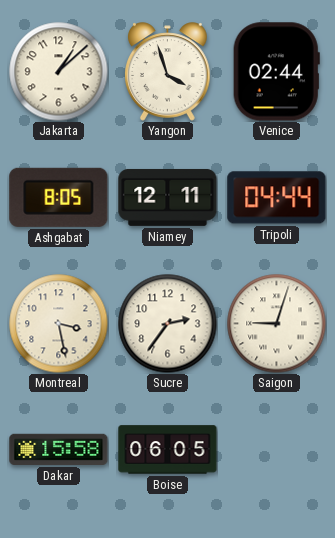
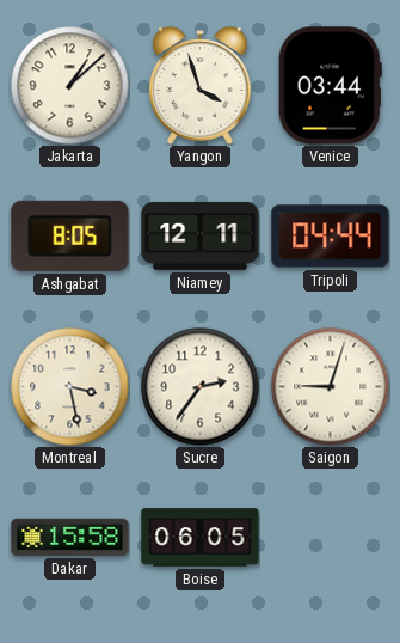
Venice: 02:44 -> 03:44
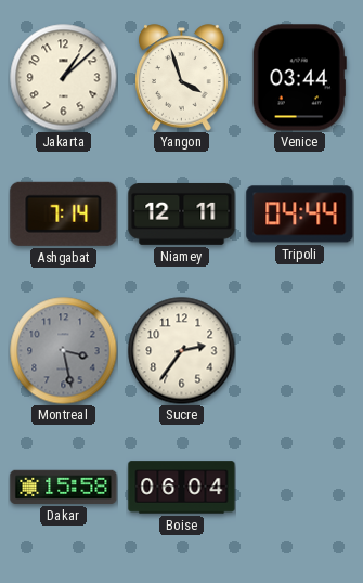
Ashgabat: 8:05 -> 7:14
Montreal dial: cream -> grey
Saigon: 9:03 -> none
Boise: 06:05 -> 06:04
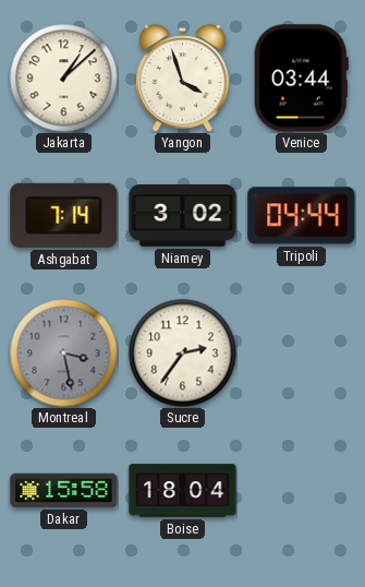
Niamey: 12:11 -> 3:02
Boise: 06:04 -> 18:04
